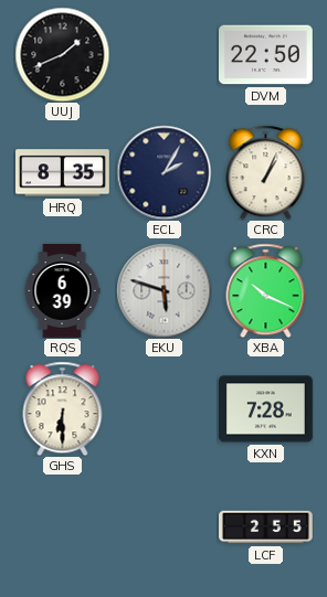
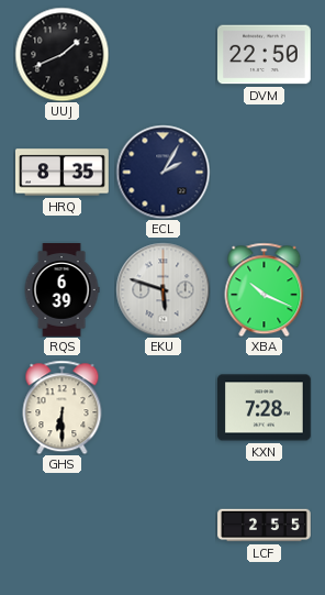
CRC: 1:04 -> none
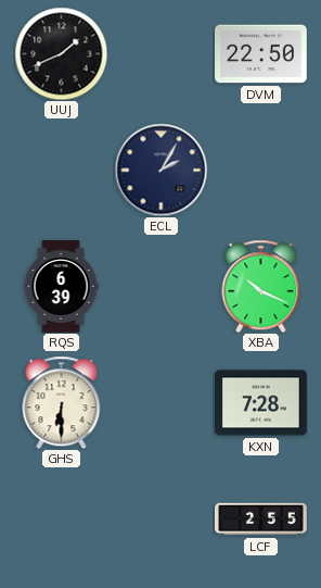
HRQ: 8:35 -> none
EKU: 5:48 -> none
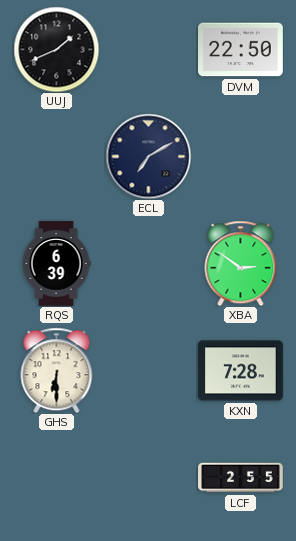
ECL: 2:05 -> 7:10
XBA: 10:19 -> 2:51
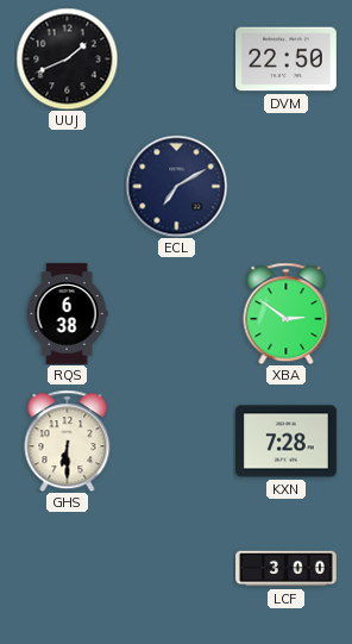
RQS: 6:39 -> 6:38
LCF: 2:55 -> 3:00
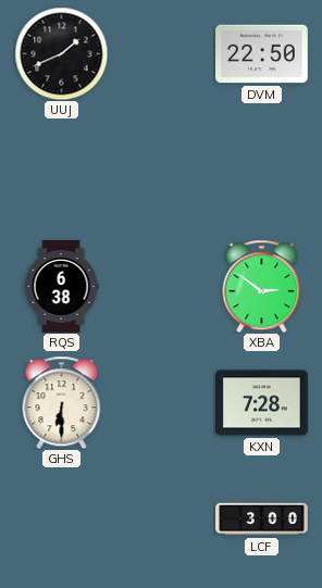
ECL: 7:10 -> none
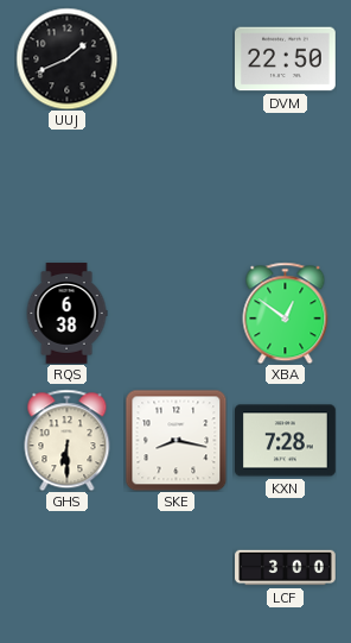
XBA: 2:51 -> 12:51
SKE: none -> 8:17
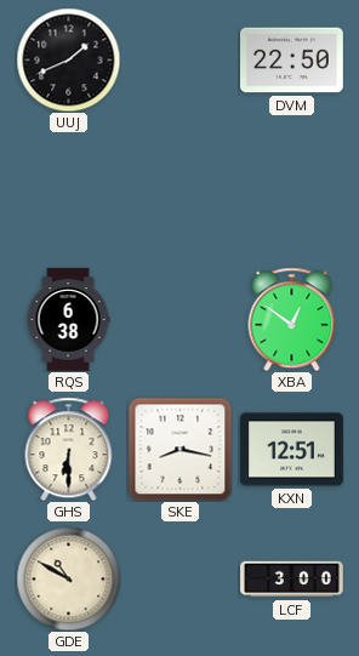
KXN: 7:28 -> 12:51
GDE: none -> 10:50
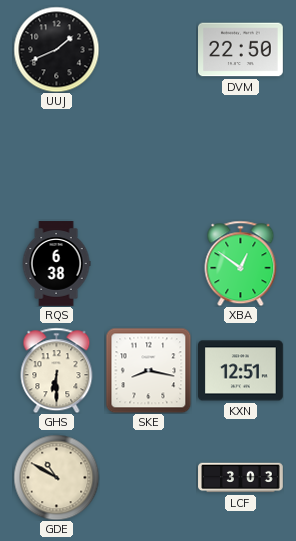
LCF: 3:00 -> 3:03
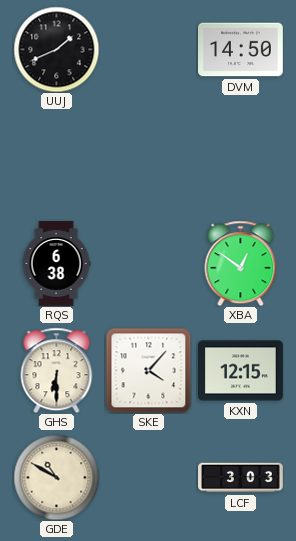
DVM: 22:50 -> 14:50
SKE: 8:17 -> 4:07
KXN: 12:51 -> 12:15
